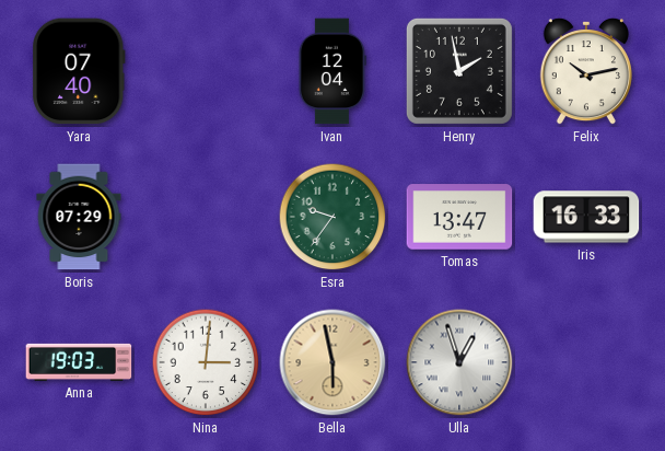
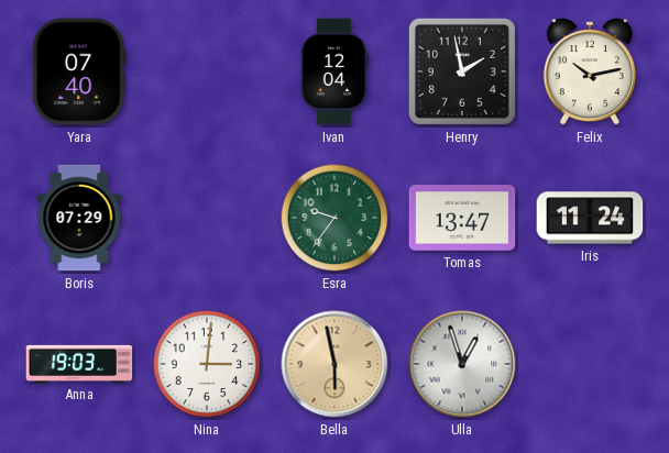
Iris: 16:33 -> 11:24
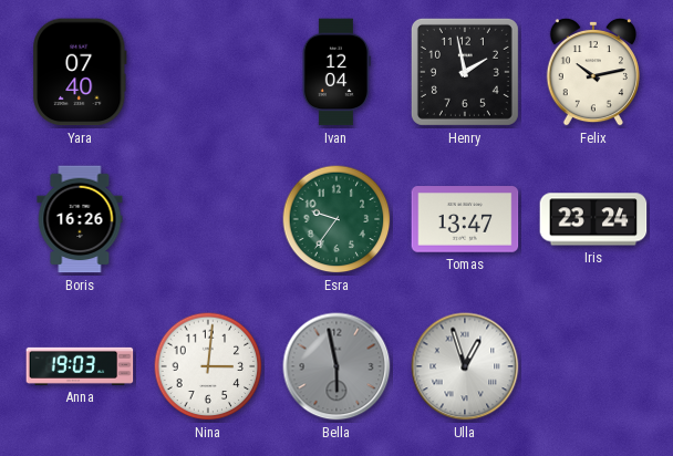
Boris: 07:29 -> 16:26
Iris: 11:24 -> 23:24
Bella dial: champagne -> grey
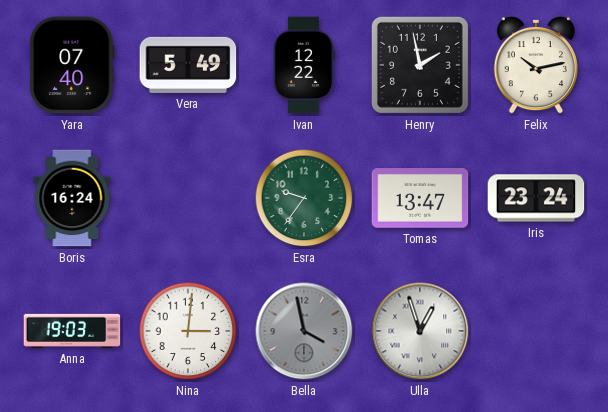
Vera: none -> 5:49
Ivan: 12:04 -> 12:22
Boris: 16:26 -> 16:24
Bella: 5:58 -> 3:58
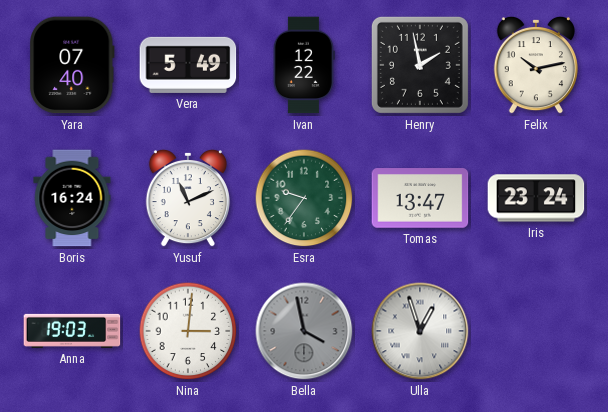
Yusuf: none -> 11:11
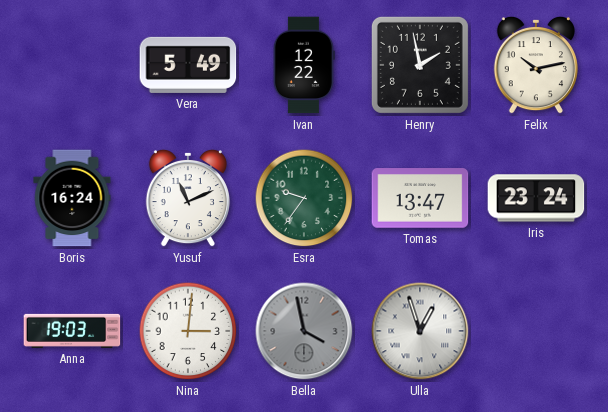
Yara: 07:40 -> none
